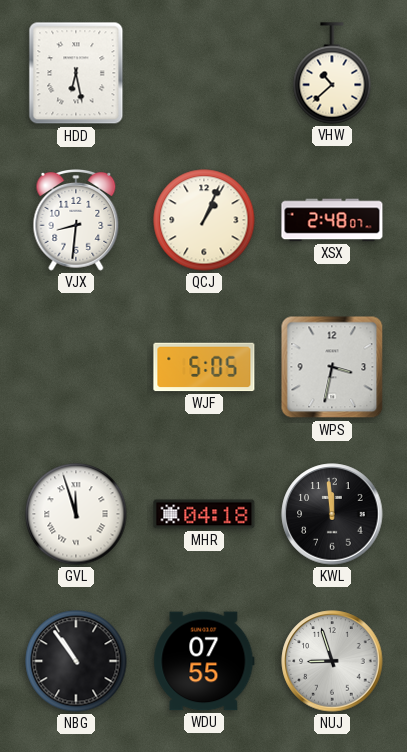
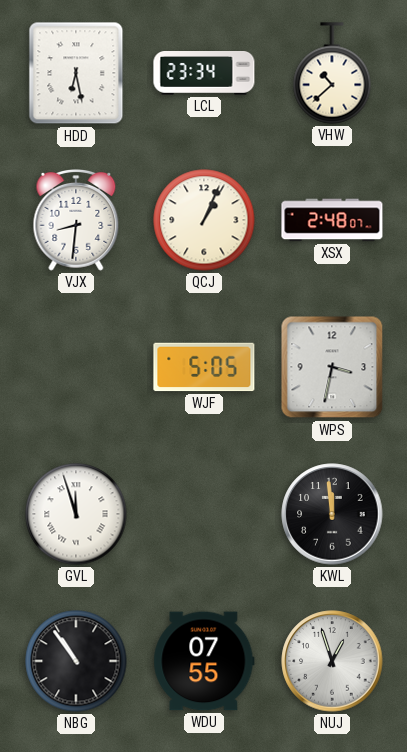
LCL: none -> 23:34
MHR: 04:18 -> none
NUJ: 8:57 -> 12:57
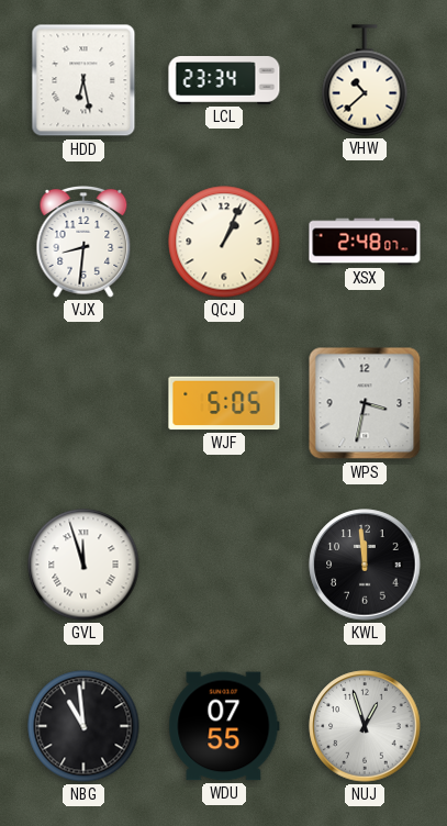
NBG: 10:54 -> 10:59
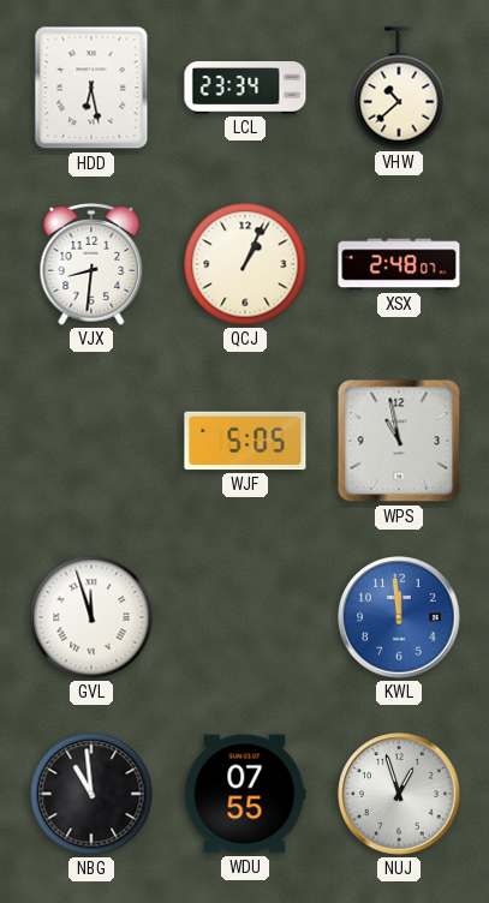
WPS: 3:32 -> 10:58
KWL dial: black -> blue
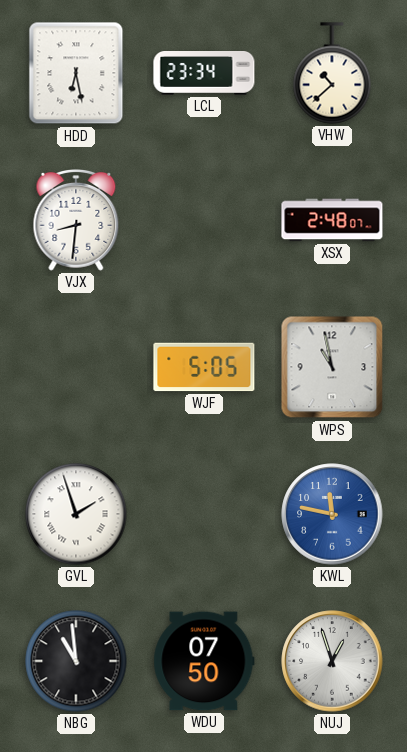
QCJ: 1:04 -> none
GVL: 11:57 -> 1:57
KWL: 11:59 -> 11:47
WDU: 07:55 -> 07:50
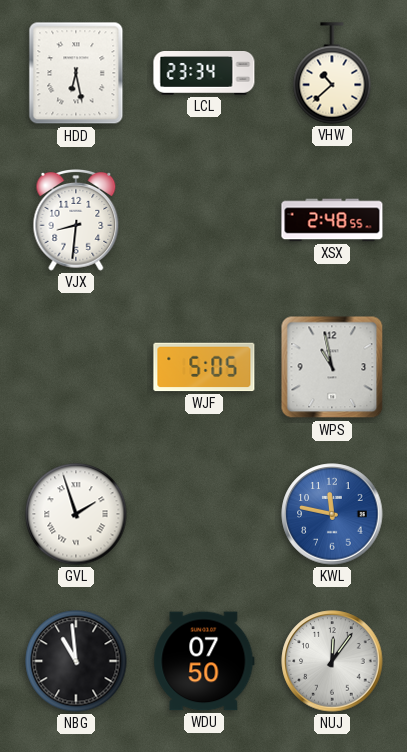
XSX: 2:48:07 -> 2:48:55
NUJ: 12:57 -> 12:06
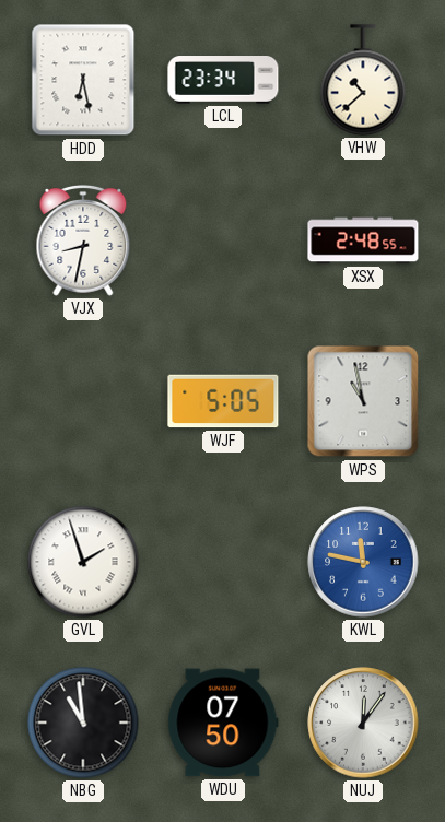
VJX: 8:31 -> 8:32
